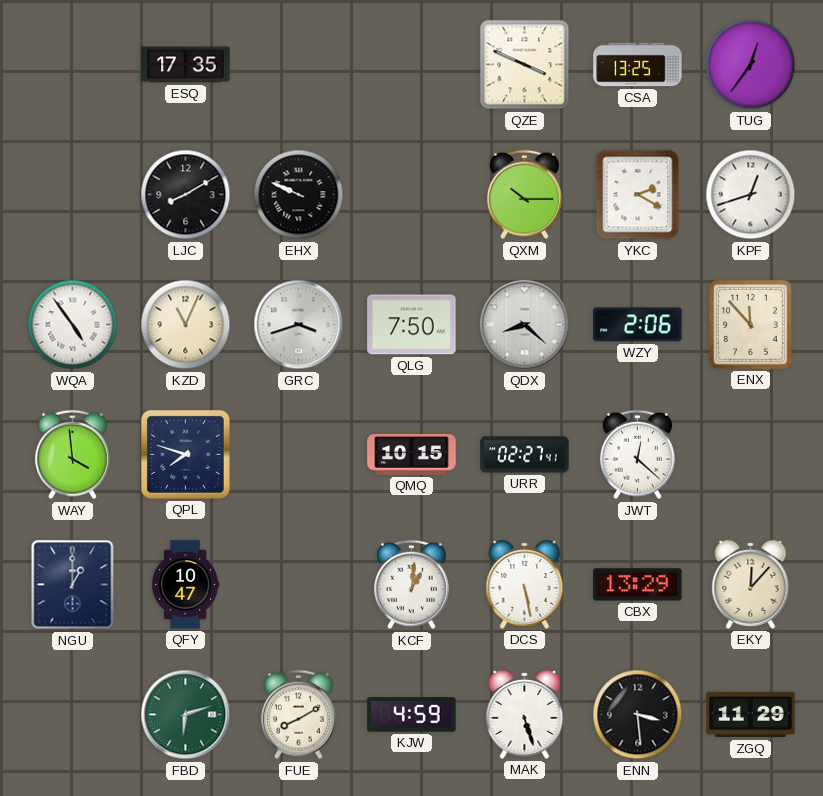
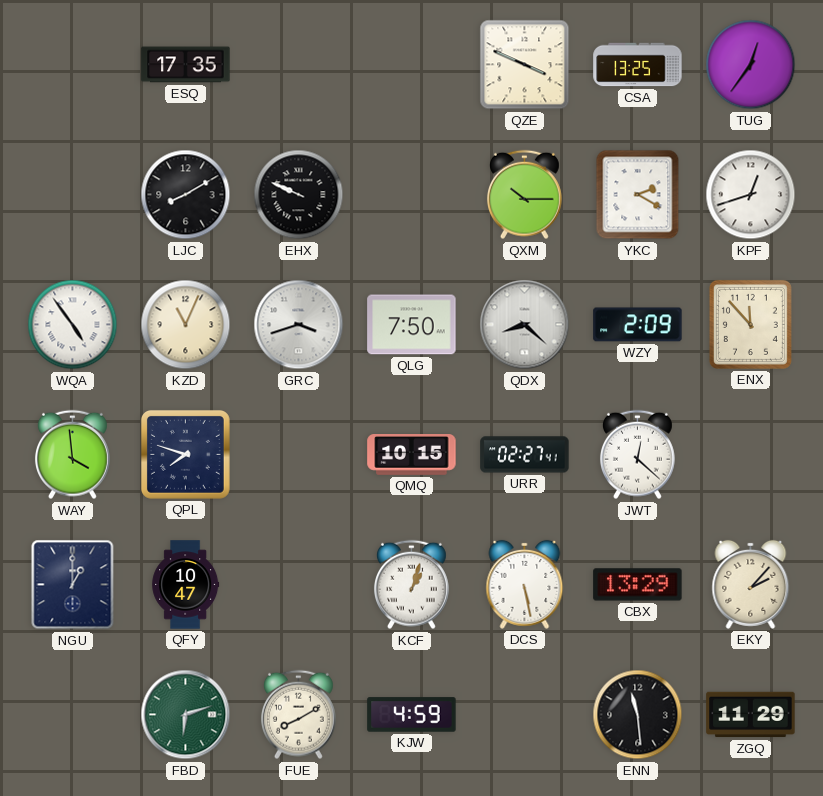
WZY: 2:06 -> 2:09
KCF: 1:01 -> 1:03
EKY: 12:07 -> 2:07
MAK: 5:27 -> none
ENN: 3:29 -> 11:29
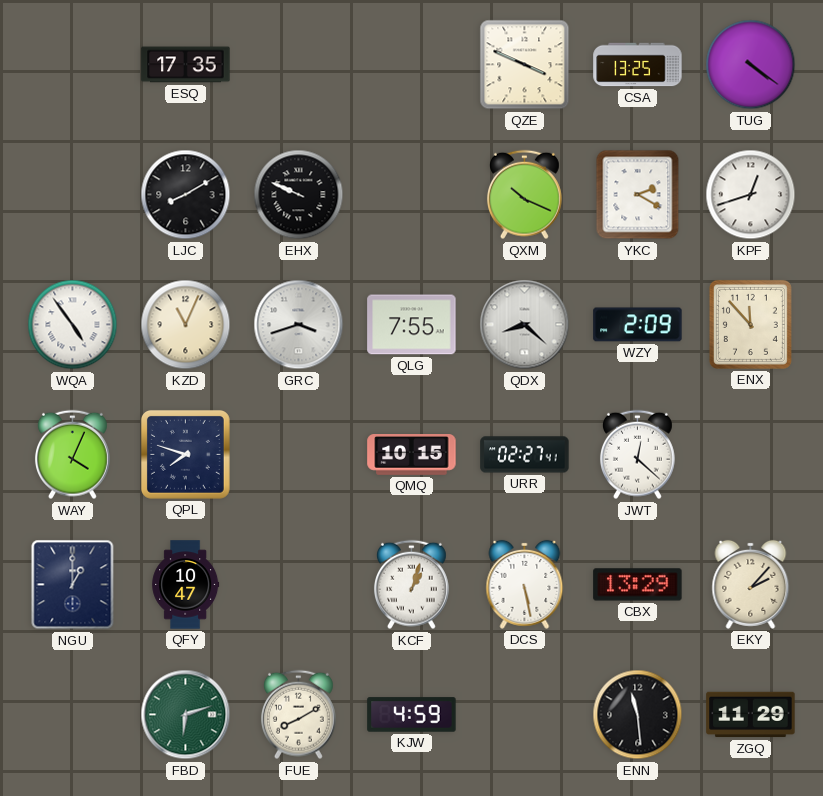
TUG: 12:36 -> 4:21
QXM: 10:15 -> 10:19
QLG: 7:50 -> 7:55
WAY: 3:59 -> 4:04
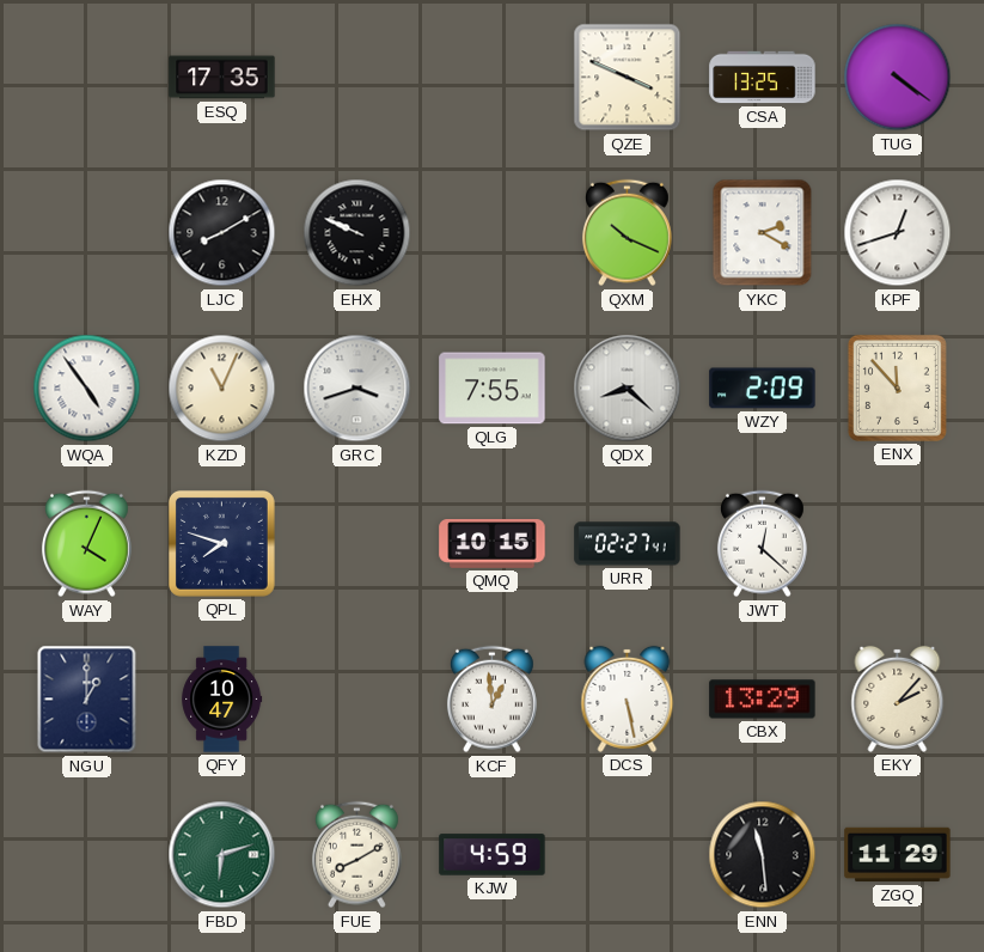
KCF: 1:03 -> 12:59
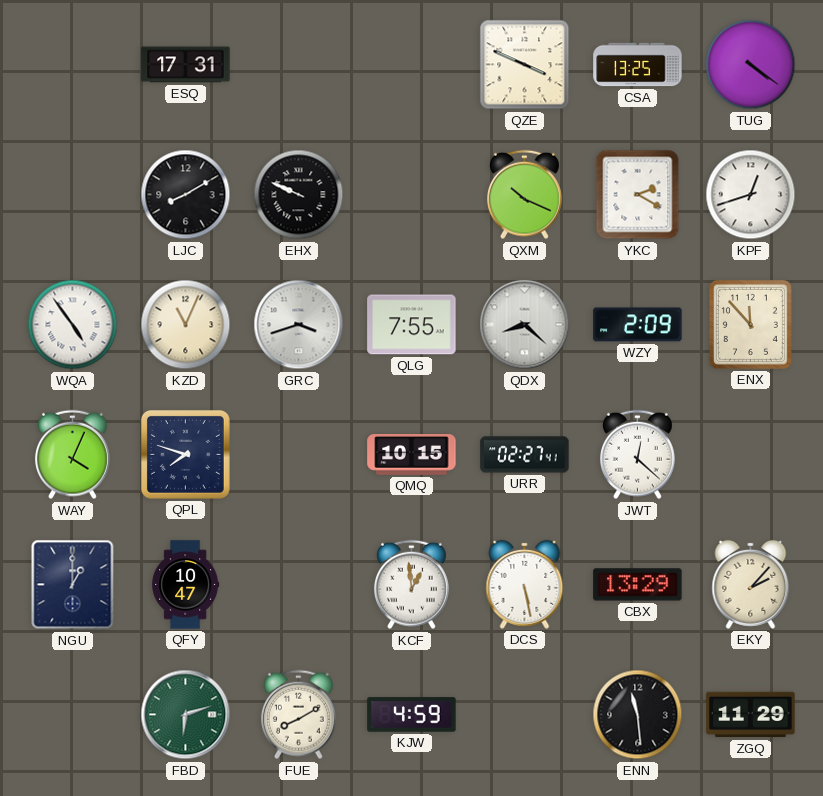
ESQ: 17:35 -> 17:31
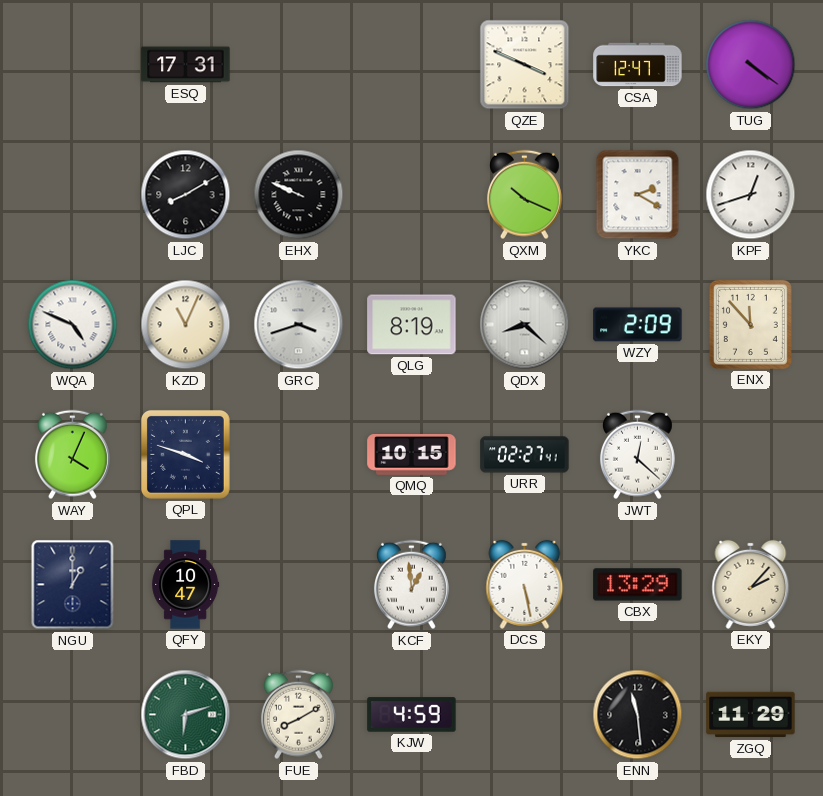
CSA: 13:25 -> 12:47
WQA: 4:54 -> 4:49
QLG: 7:55 -> 8:19
QPL: 7:48 -> 3:48
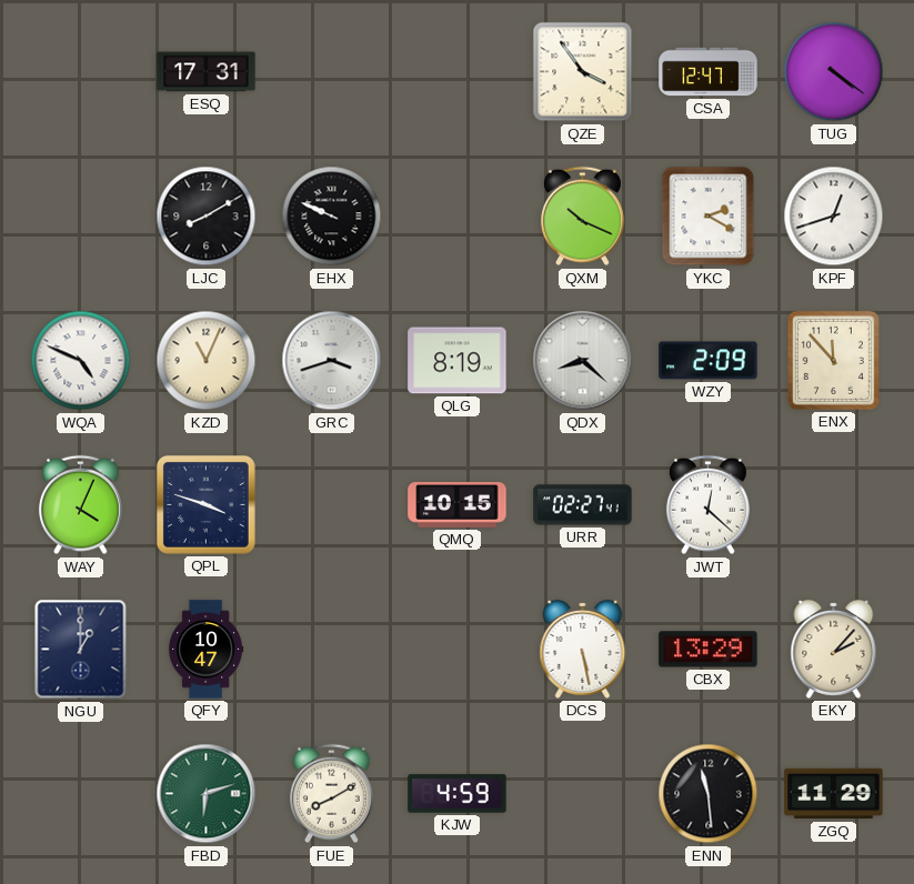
QZE: 3:49 -> 3:54
KCF: 12:59 -> none
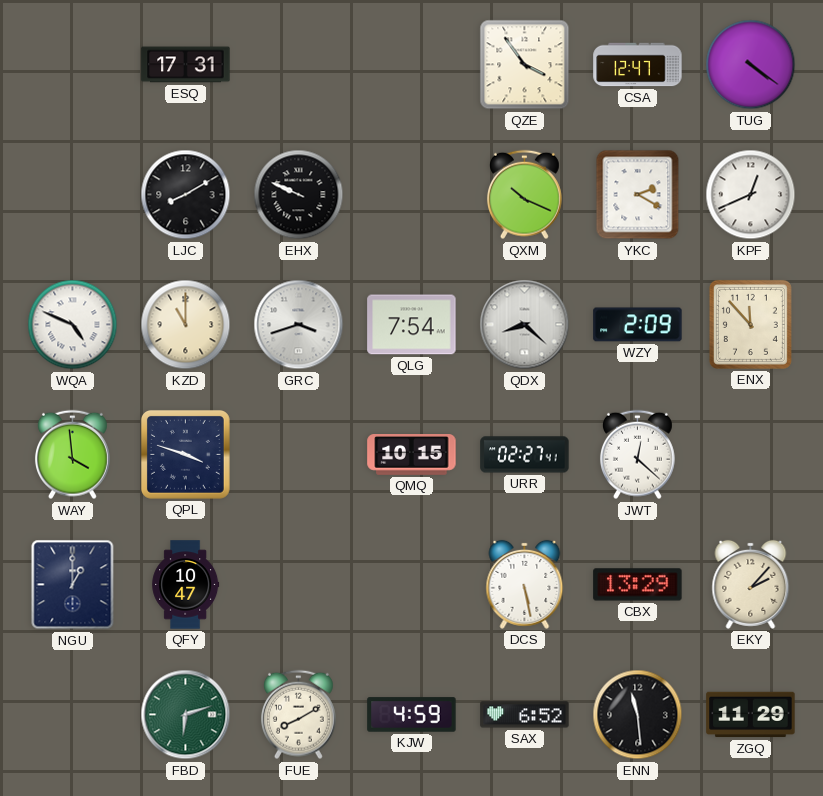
KPF: 12:42 -> 12:41
KZD: 11:04 -> 11:00
QLG: 8:19 -> 7:54
WAY: 4:04 -> 3:59
SAX: none -> 6:52
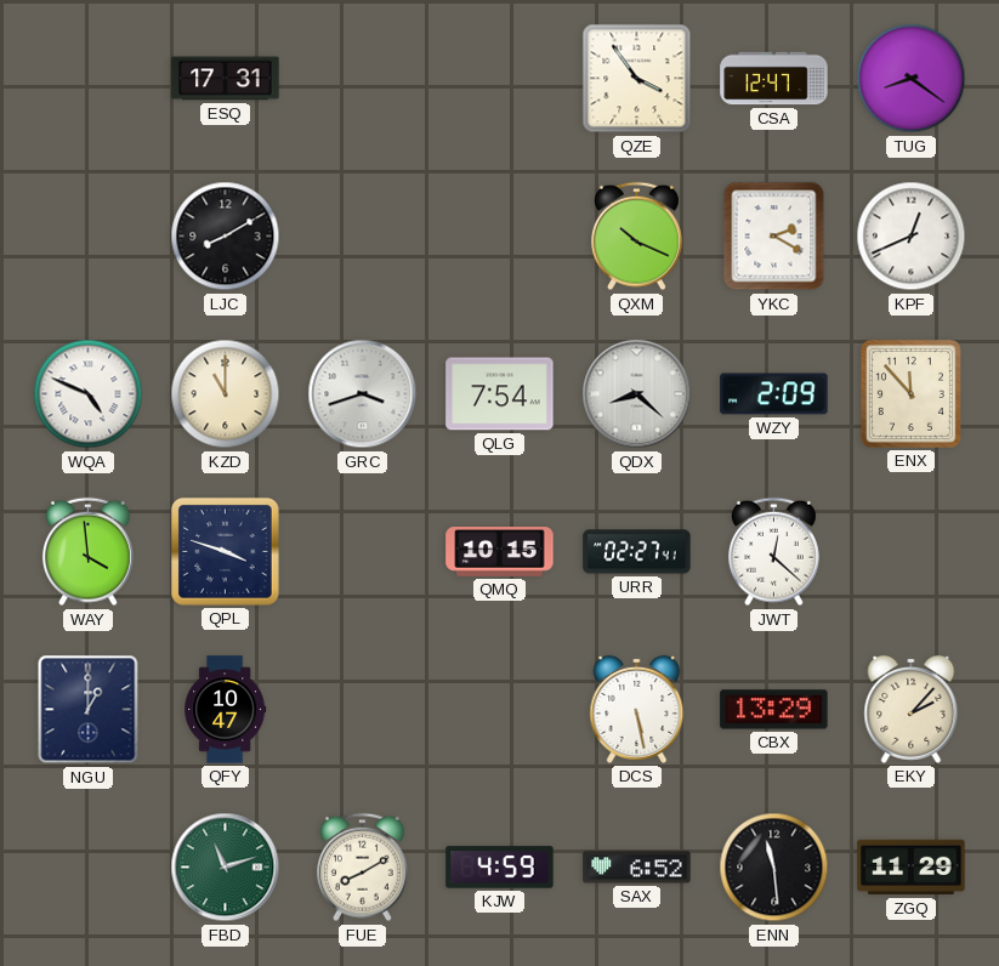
TUG: 4:21 -> 8:21
EHX: 9:49 -> none
FBD: 6:12 -> 11:12
